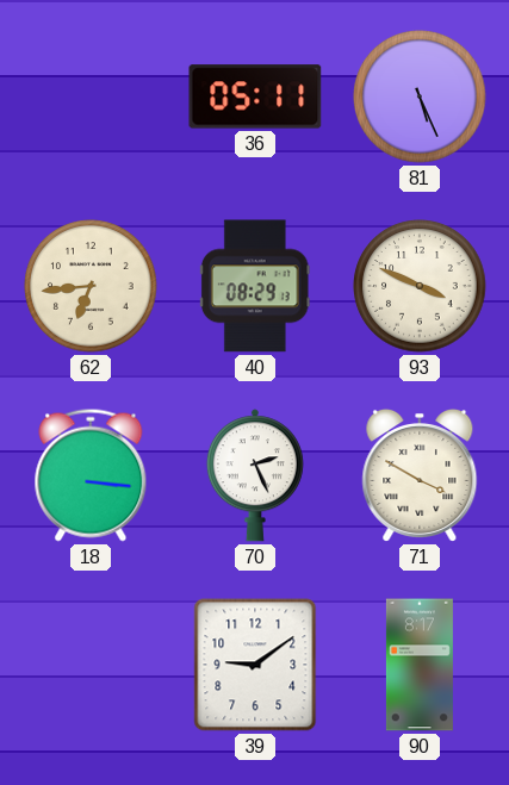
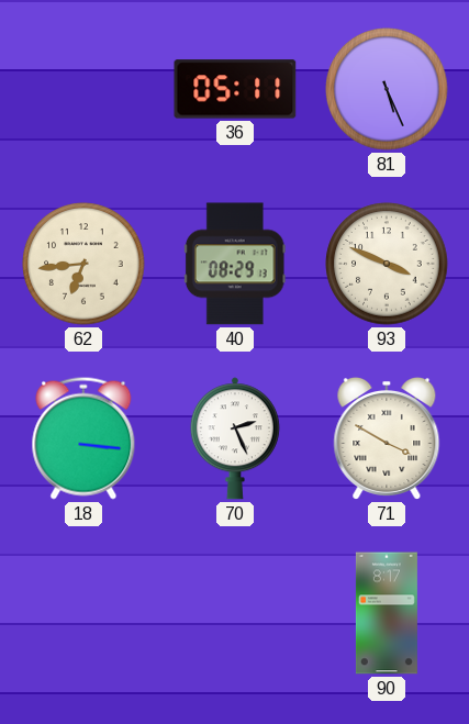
39: 9:09 -> none
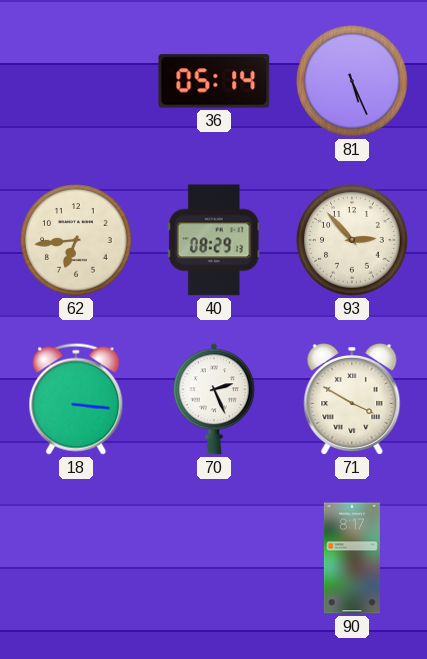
36: 05:11 -> 05:14
93: 3:49 -> 2:53
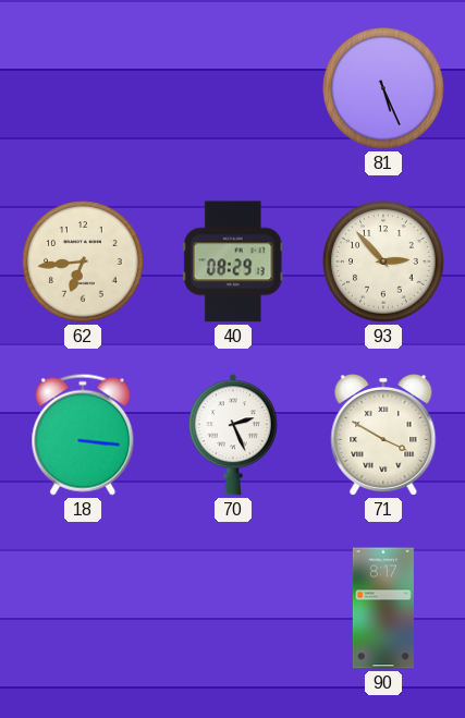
36: 05:14 -> none
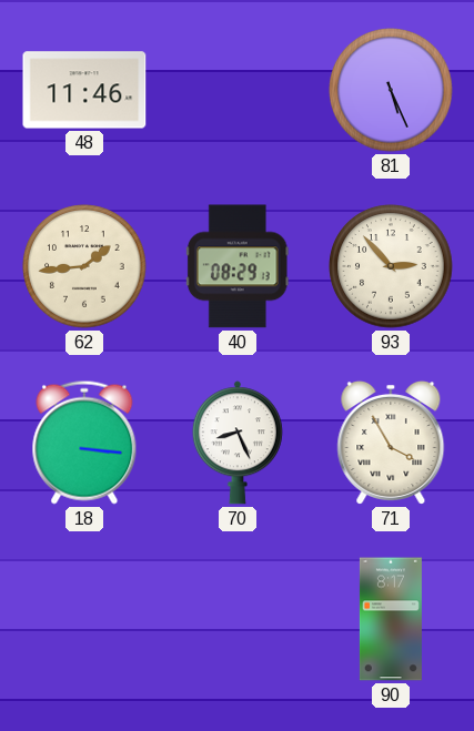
48: none -> 11:46
62: 6:44 -> 1:44
70: 2:26 -> 8:26
71: 3:50 -> 3:55
